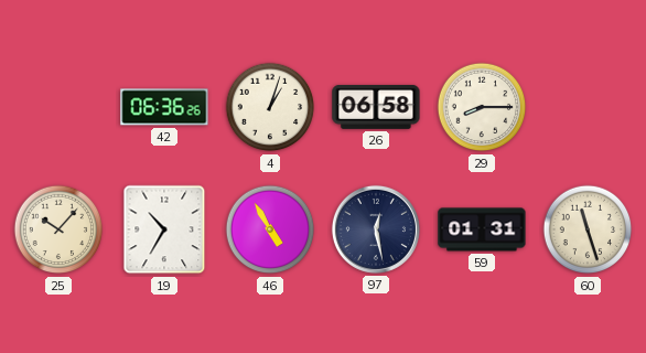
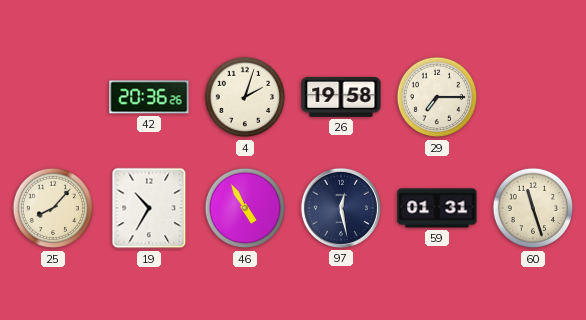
42: 06:36 -> 20:36
4: 1:03 -> 2:03
26: 06:58 -> 19:58
29: 8:15 -> 7:15
25: 10:07 -> 8:07
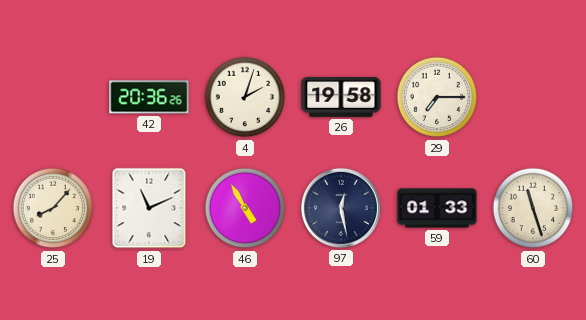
19: 10:35 -> 11:11
59: 01:31 -> 01:33
